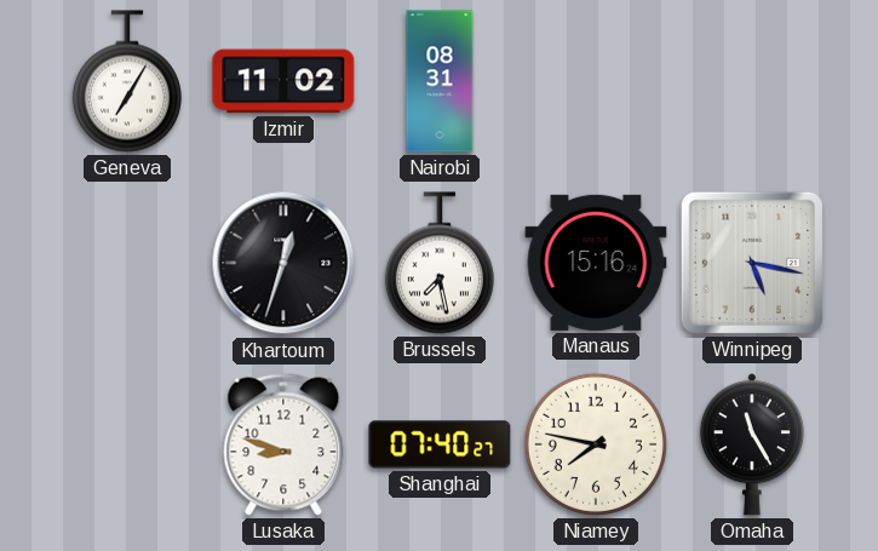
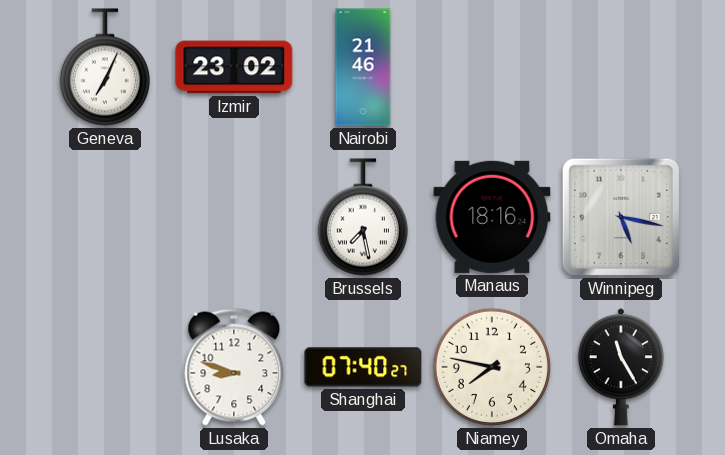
Geneva: 7:05 -> 7:04
Izmir: 11:02 -> 23:02
Nairobi: 08:31 -> 21:46
Khartoum: 12:33 -> none
Manaus: 15:16 -> 18:16
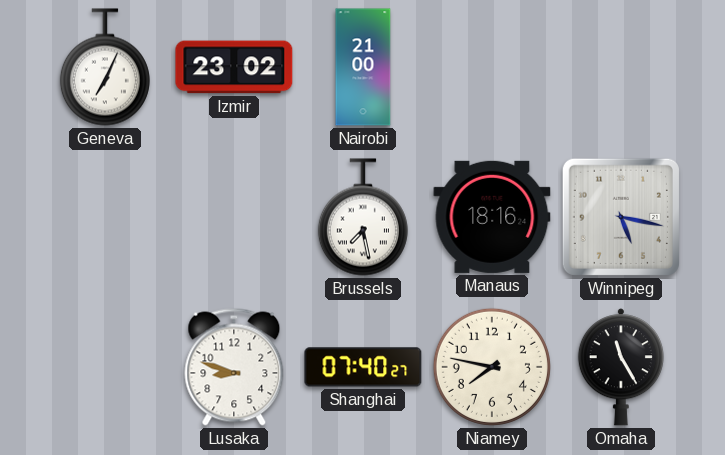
Nairobi: 21:46 -> 21:00
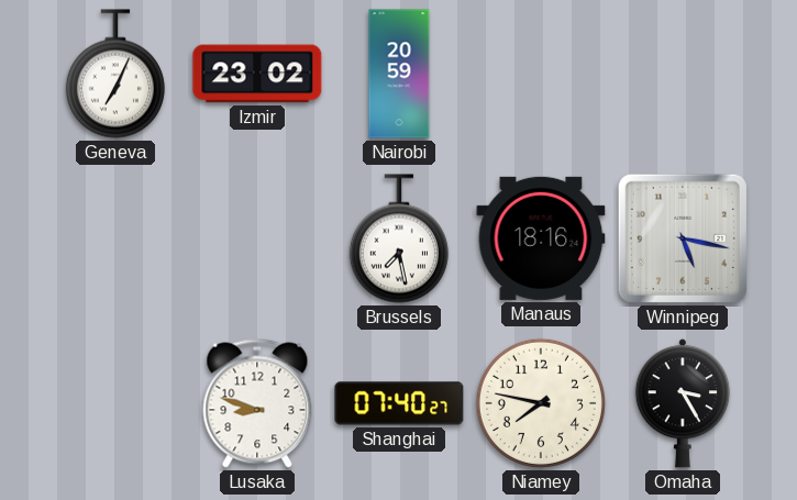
Nairobi: 21:00 -> 20:59
Omaha: 11:25 -> 3:25
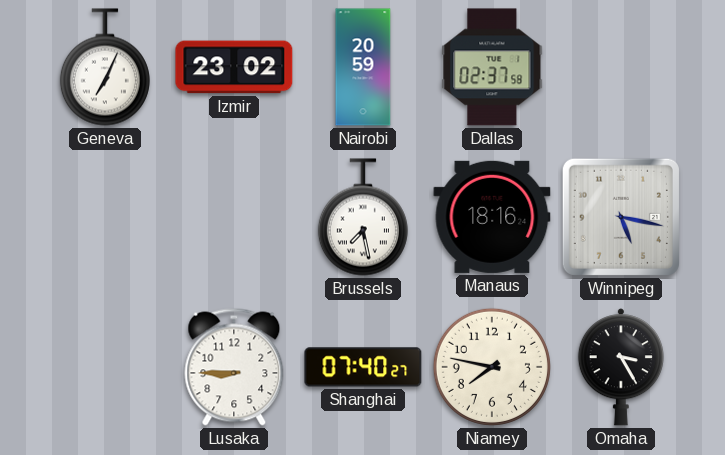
Dallas: none -> 02:37
Lusaka: 8:48 -> 8:45
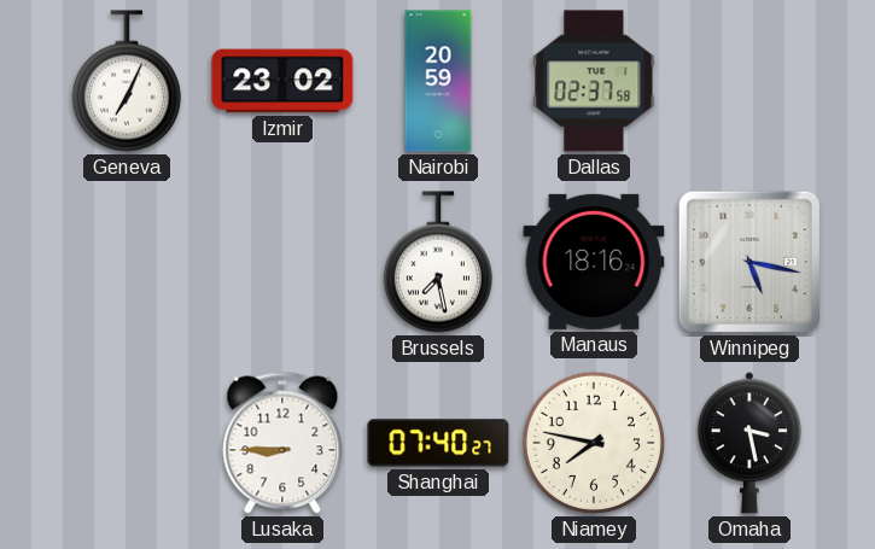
Omaha: 3:25 -> 3:28
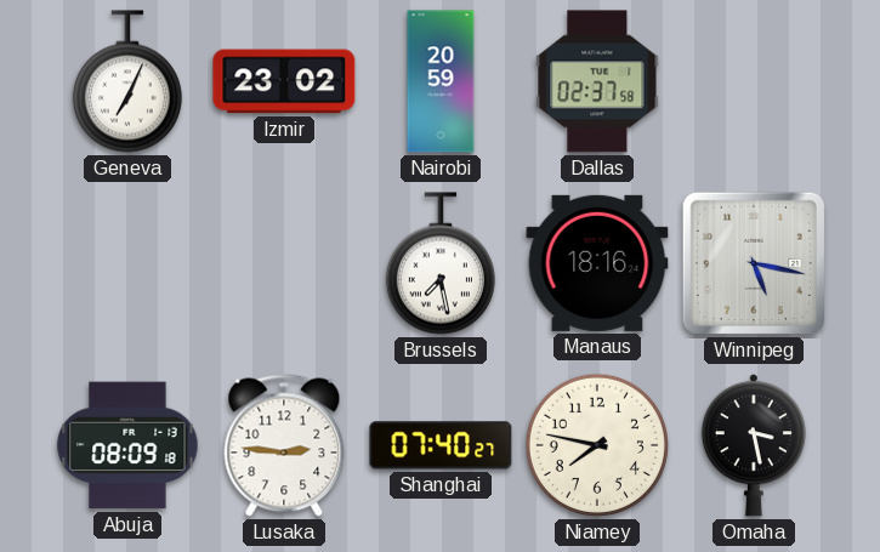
Abuja: none -> 08:09
Lusaka: 8:45 -> 2:46
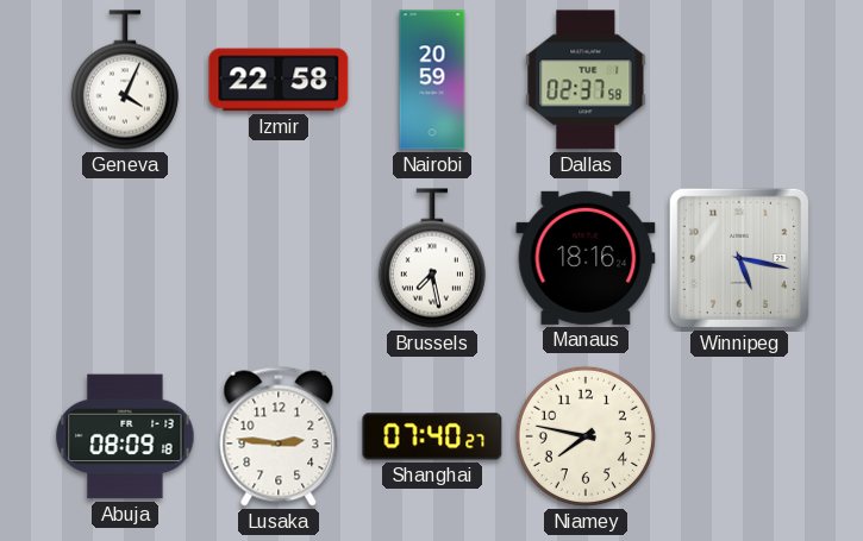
Geneva: 7:04 -> 4:04
Izmir: 23:02 -> 22:58
Omaha: 3:28 -> none
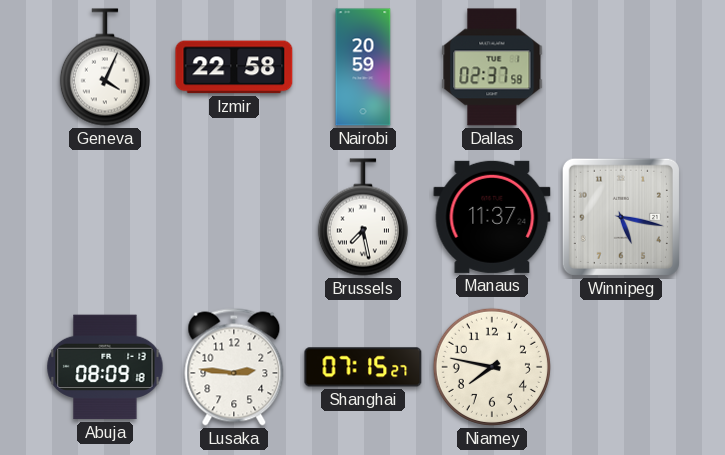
Manaus: 18:16 -> 11:37
Shanghai: 07:40 -> 07:15
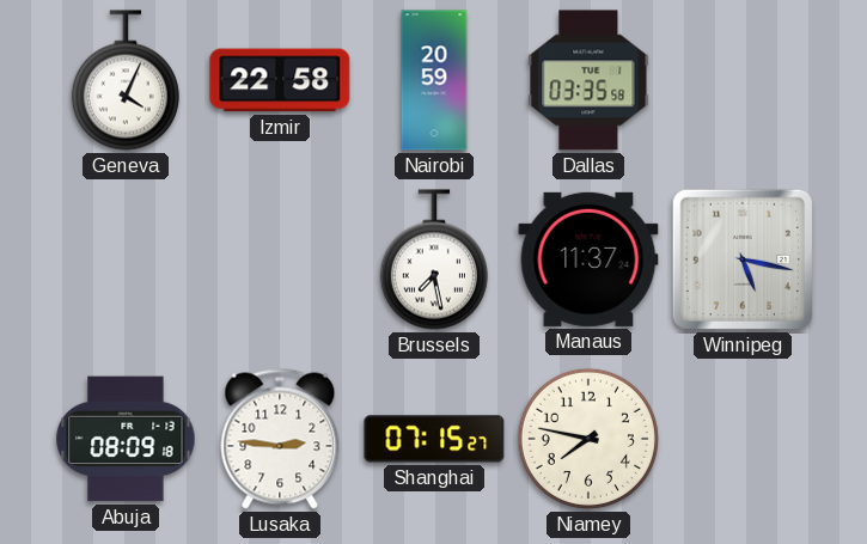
Dallas: 02:37 -> 03:35
